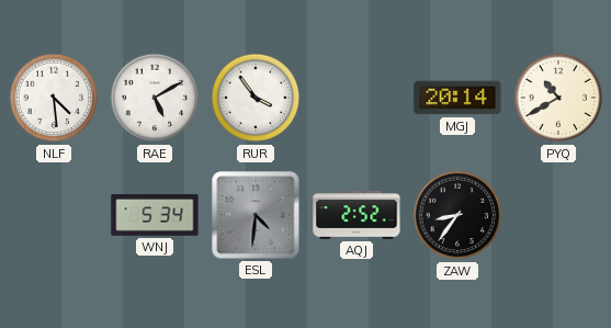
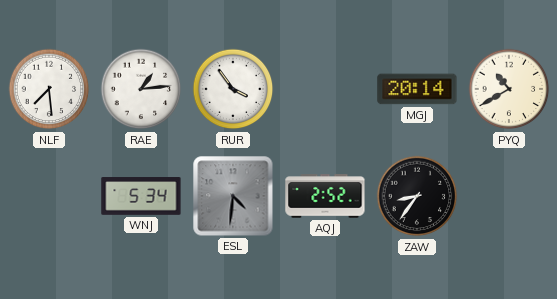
NLF: 4:29 -> 7:29
RAE: 5:10 -> 1:14
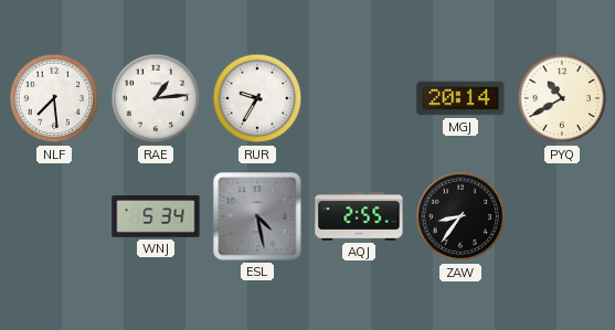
RUR: 3:54 -> 9:35
ESL: 4:31 -> 4:28
AQJ: 2:52 -> 2:55
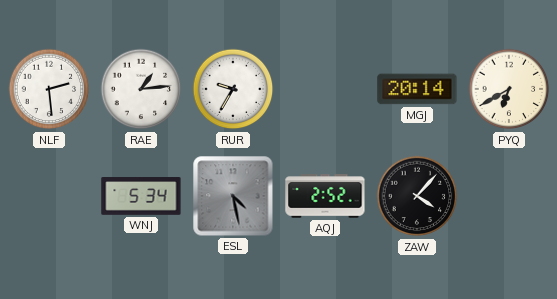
NLF: 7:29 -> 2:29
PYQ: 10:40 -> 6:40
AQJ: 2:55 -> 2:52
ZAW: 8:36 -> 4:07
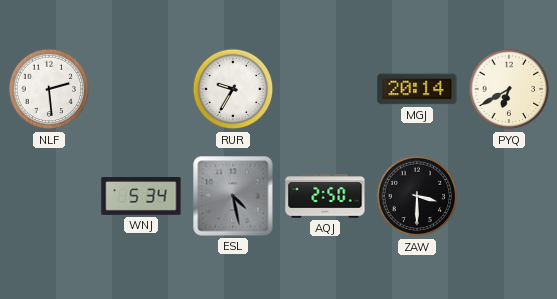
RAE: 1:14 -> none
AQJ: 2:52 -> 2:50
ZAW: 4:07 -> 3:30
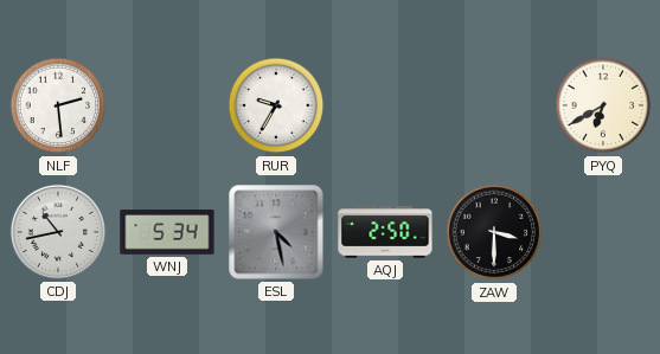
MGJ: 20:14 -> none
CDJ: none -> 10:43
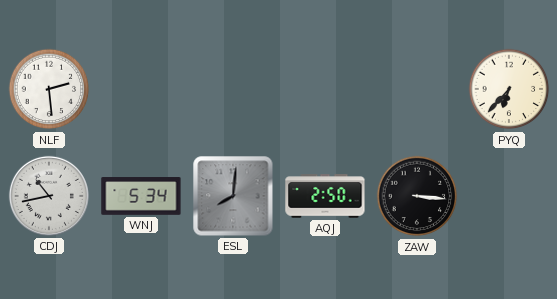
RUR: 9:35 -> none
PYQ: 6:40 -> 6:37
ESL: 4:28 -> 8:01
ZAW: 3:30 -> 3:16
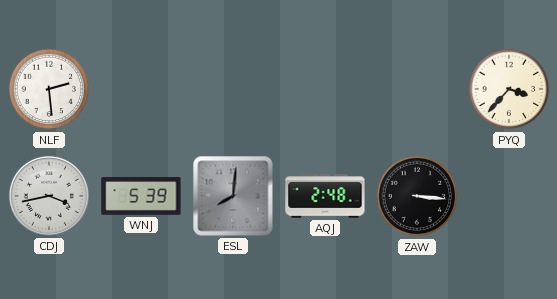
PYQ: 6:37 -> 3:37
CDJ: 10:43 -> 3:43
WNJ: 5:34 -> 5:39
AQJ: 2:50 -> 2:48
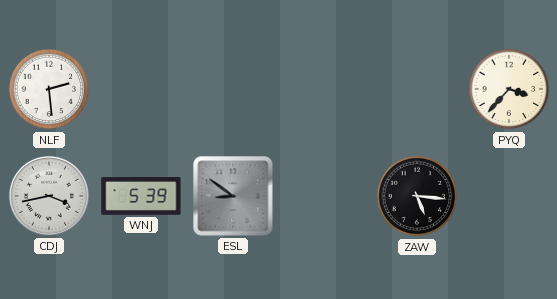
ESL: 8:01 -> 8:51
AQJ: 2:48 -> none
ZAW: 3:16 -> 5:16
